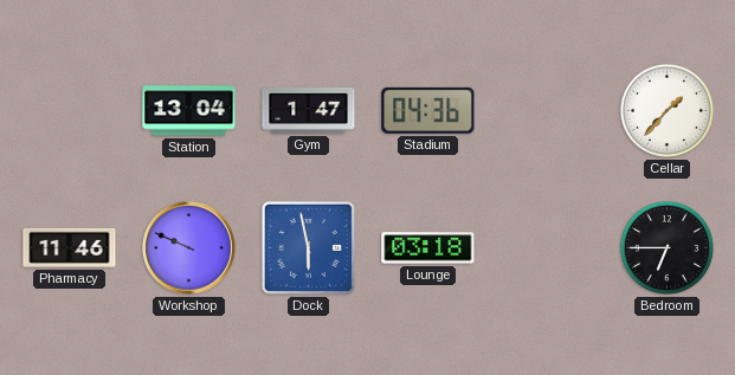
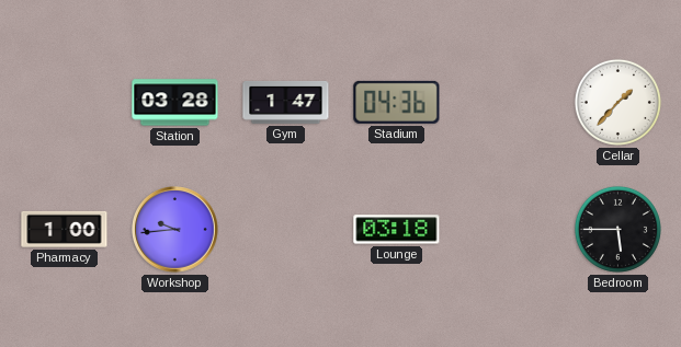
Station: 13:04 -> 03:28
Pharmacy: 11:46 -> 1:00
Workshop: 9:49 -> 9:44
Dock: 5:58 -> none
Bedroom: 6:45 -> 5:45
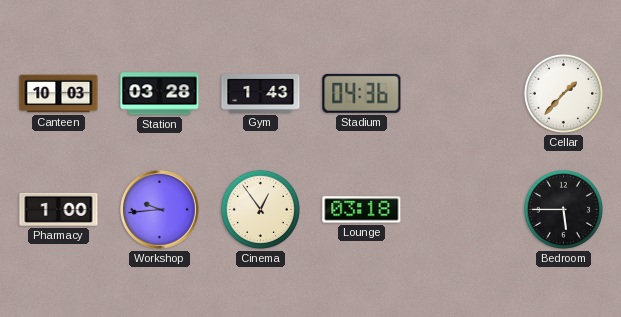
Canteen: none -> 10:03
Gym: 1:47 -> 1:43
Cinema: none -> 12:54
